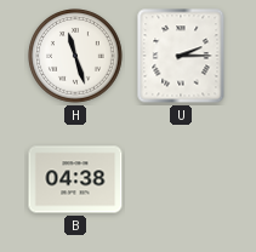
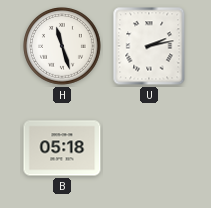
U: 2:15 -> 2:13
B: 04:38 -> 05:18
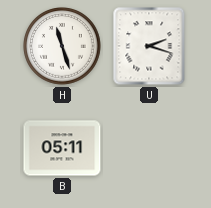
U: 2:13 -> 2:18
B: 05:18 -> 05:11
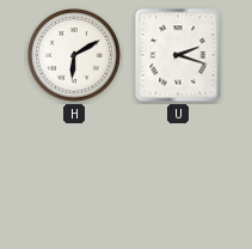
H: 11:27 -> 6:10
B: 05:11 -> none
